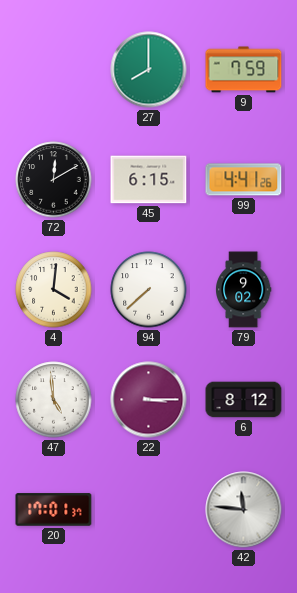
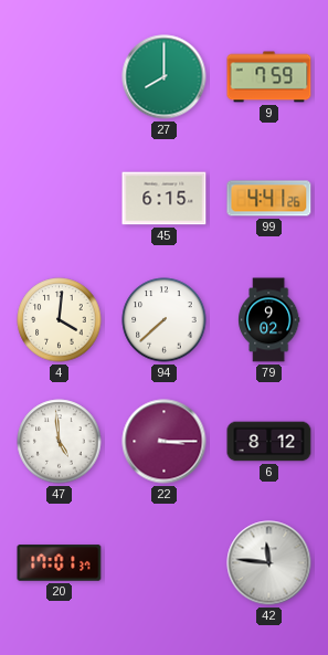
72: 12:10 -> none
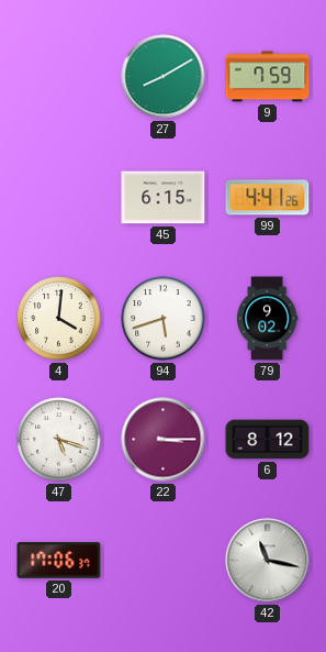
27: 8:00 -> 8:10
94: 7:38 -> 5:42
47: 4:59 -> 5:18
20: 17:01 -> 17:06
42: 11:46 -> 11:17
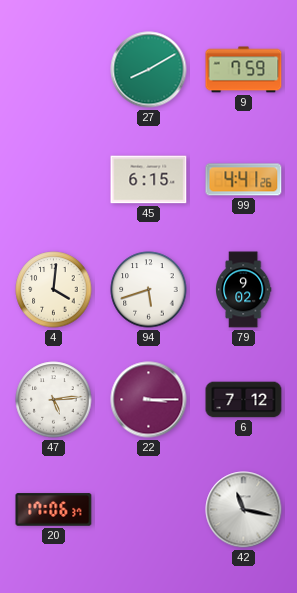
47: 5:18 -> 5:14
6: 8:12 -> 7:12
